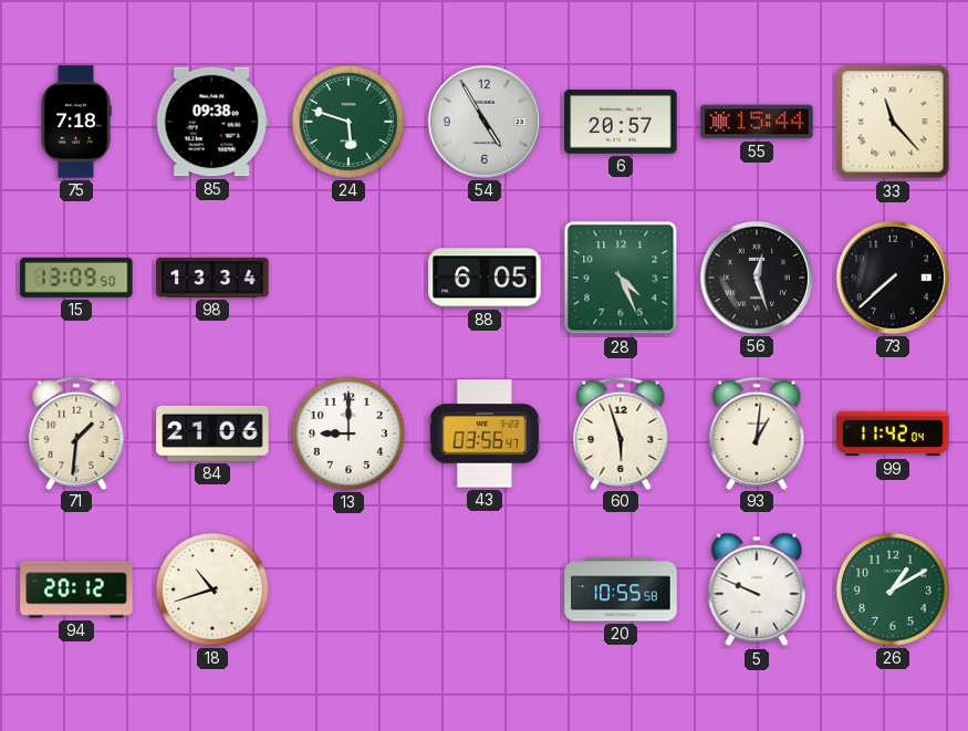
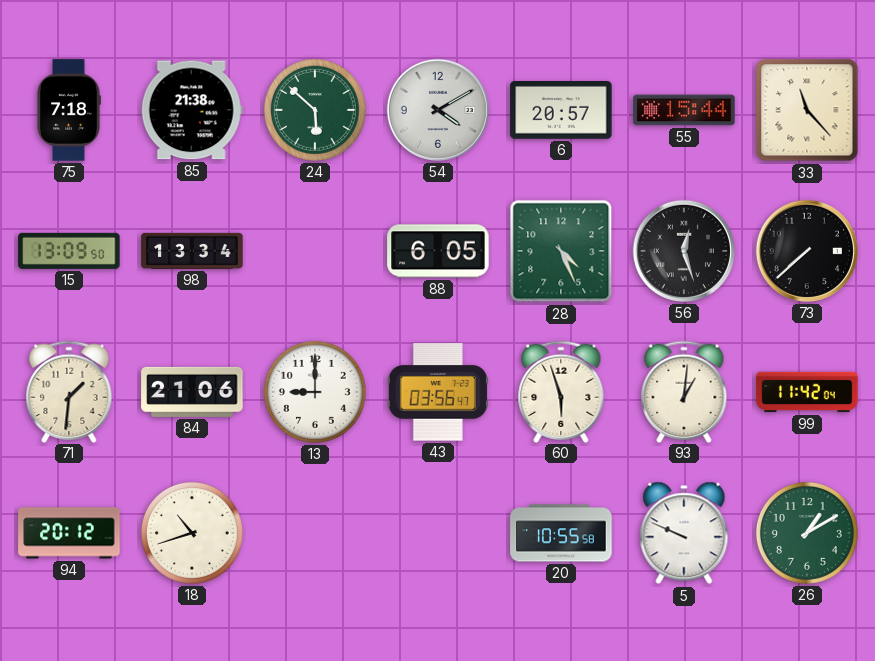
85: 09:38 -> 21:38
24: 5:48 -> 5:52
54: 4:55 -> 4:10
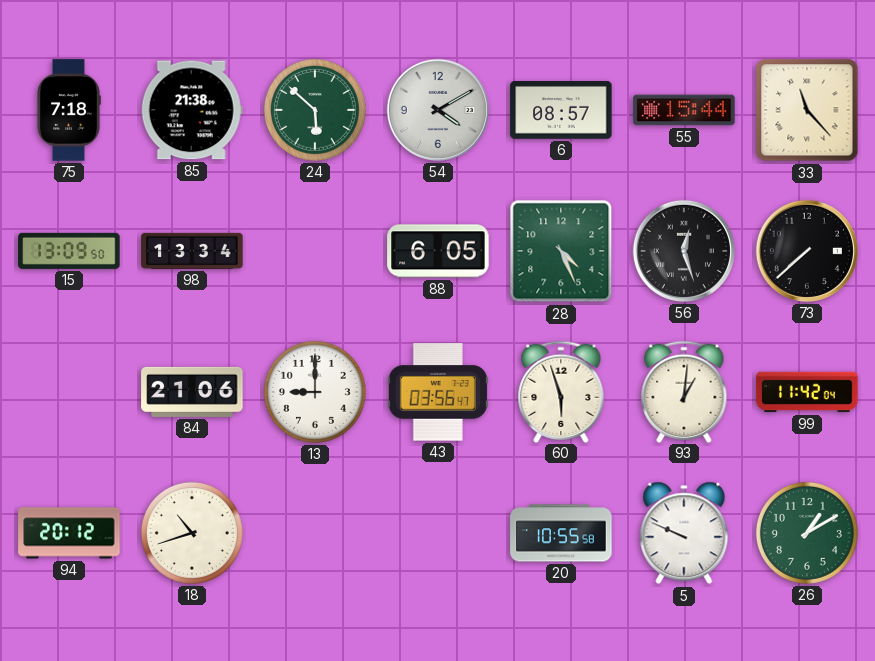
6: 20:57 -> 08:57
71: 1:31 -> none
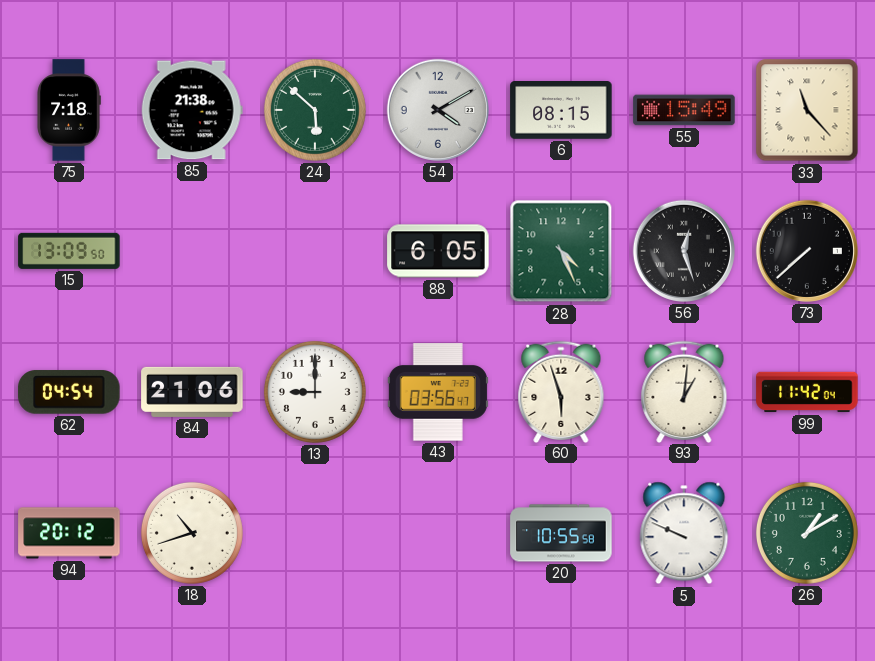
6: 08:57 -> 08:15
55: 15:44 -> 15:49
98: 13:34 -> none
62: none -> 04:54
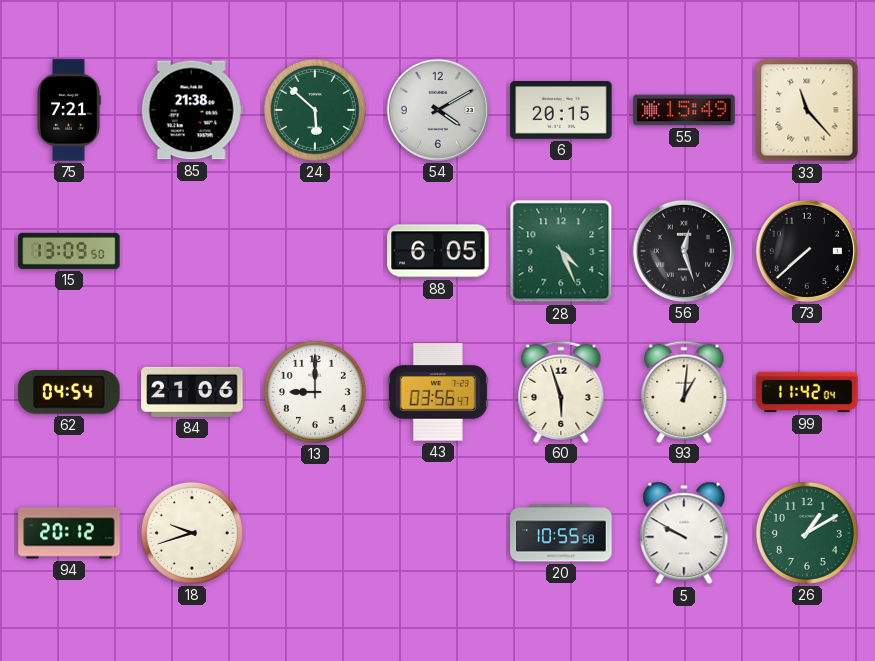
75: 7:18 -> 7:21
6: 08:15 -> 20:15
18: 10:42 -> 9:42
5: 9:49 -> 9:50
